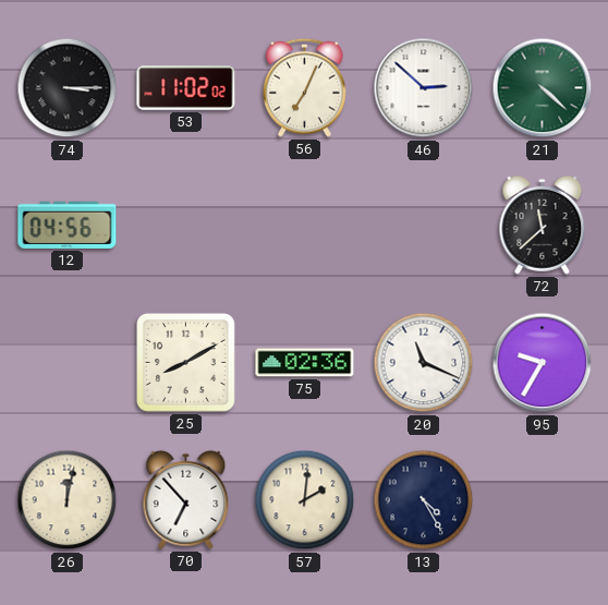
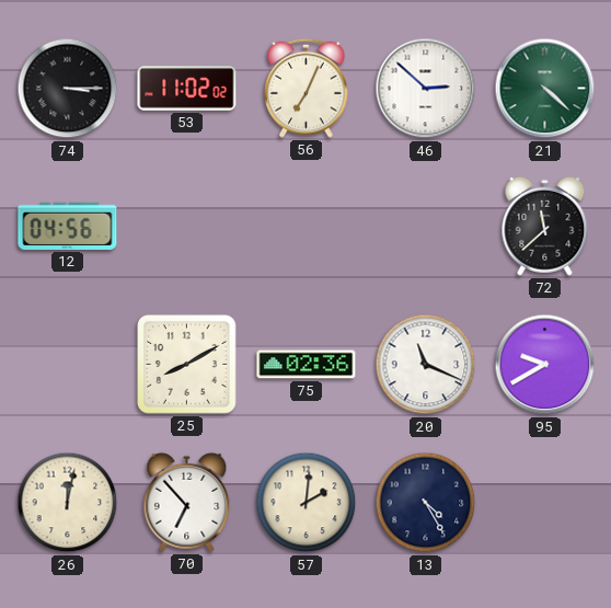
95: 9:35 -> 9:40
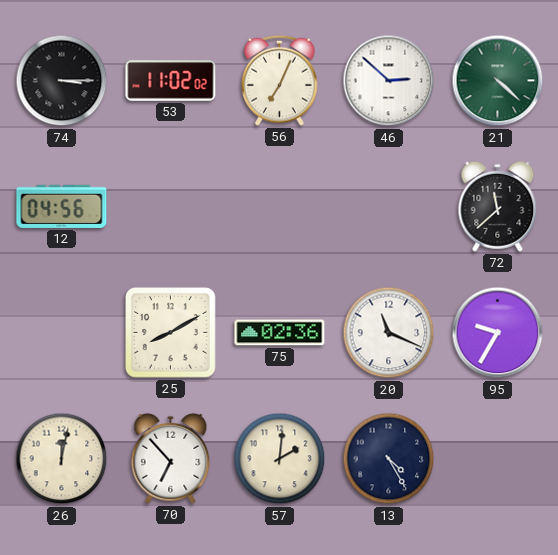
95: 9:40 -> 9:35
